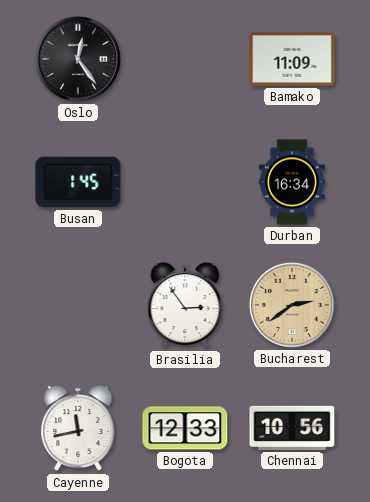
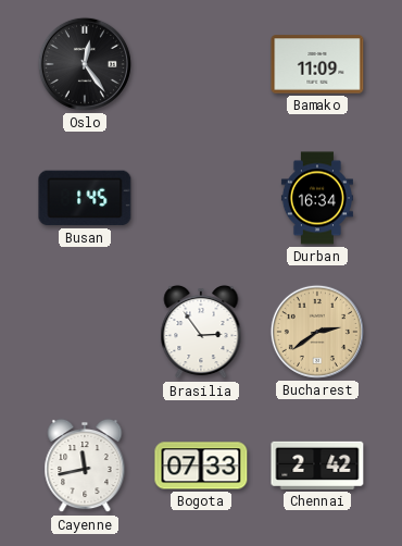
Bogota: 12:33 -> 07:33
Chennai: 10:56 -> 2:42
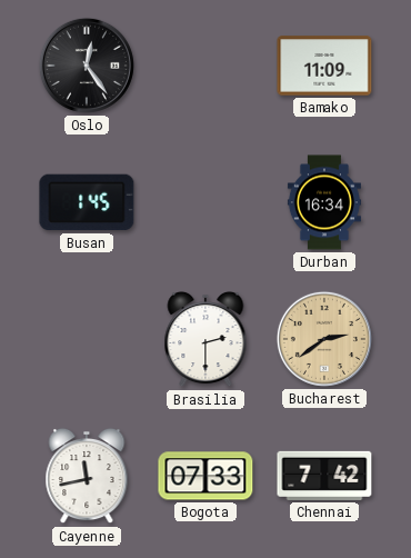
Brasilia: 2:54 -> 2:30
Chennai: 2:42 -> 7:42
